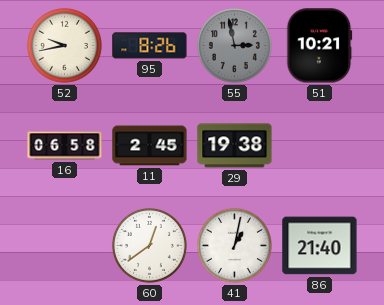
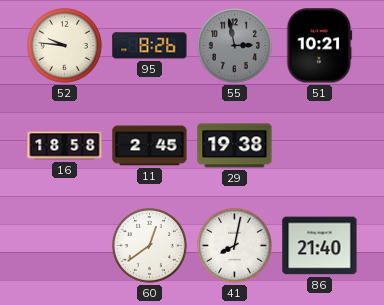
52: 9:43 -> 9:46
16: 06:58 -> 18:58
41: 1:02 -> 8:02
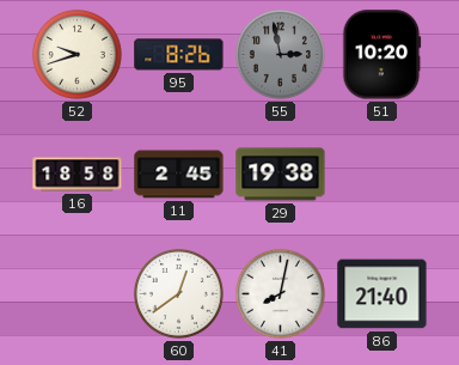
52: 9:46 -> 9:42
51: 10:21 -> 10:20
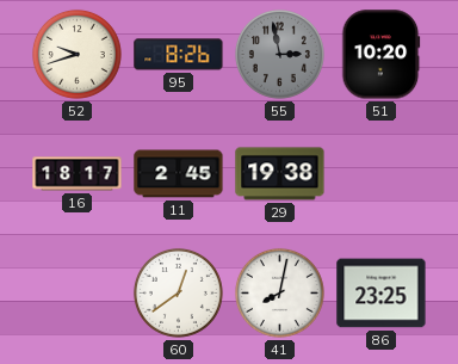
16: 18:58 -> 18:17
86: 21:40 -> 23:25
